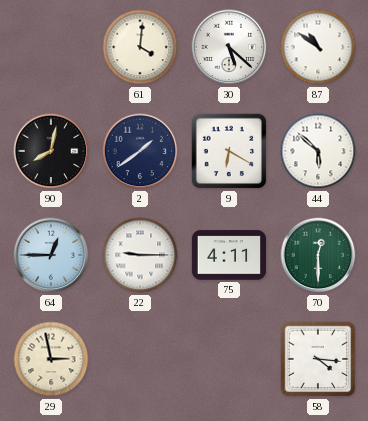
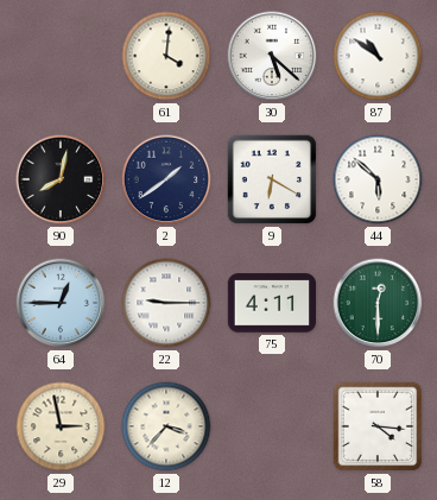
12: none -> 3:37
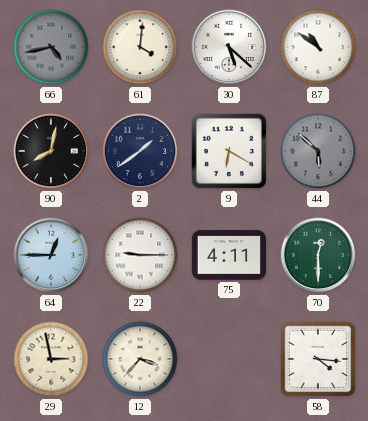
66: none -> 4:43
44 dial: white -> grey
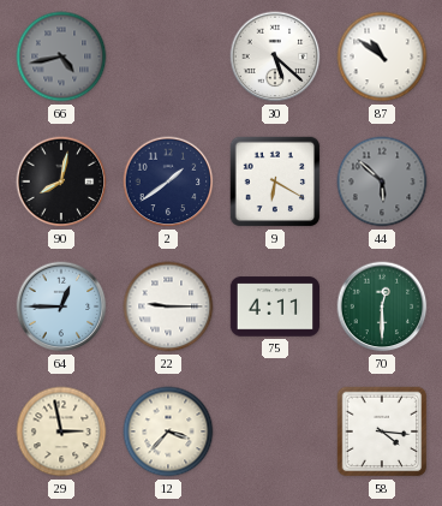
61: 4:01 -> none
